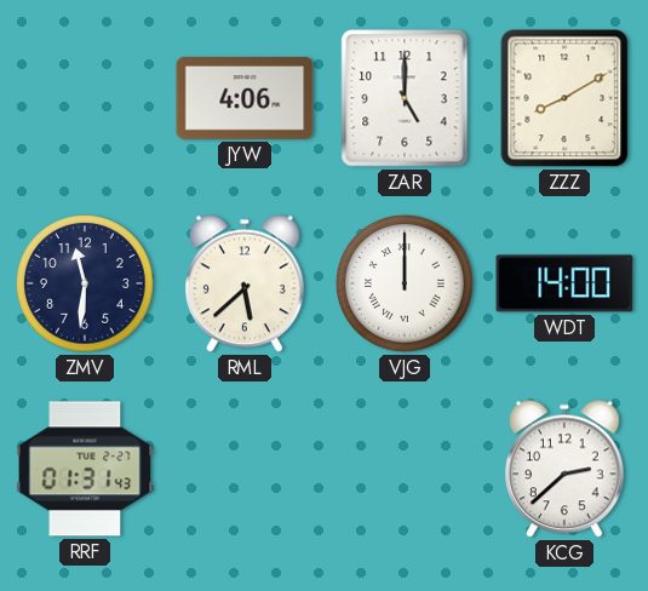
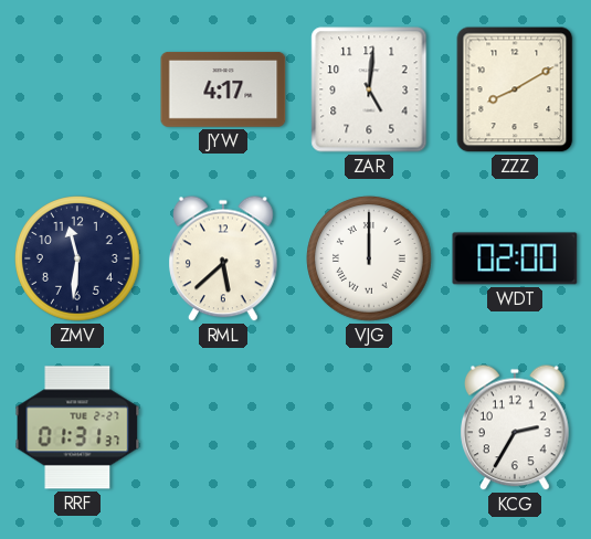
JYW: 4:06 -> 4:17
ZAR: 5:00 -> 5:01
WDT: 14:00 -> 02:00
RRF: 01:31:43 -> 01:31:37
KCG: 2:38 -> 2:35
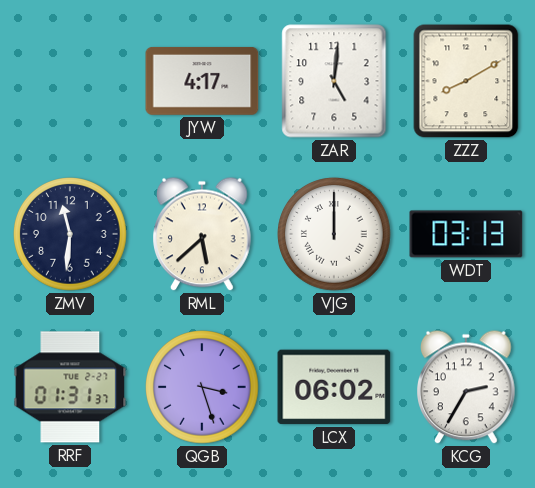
WDT: 02:00 -> 03:13
QGB: none -> 3:27
LCX: none -> 06:02
